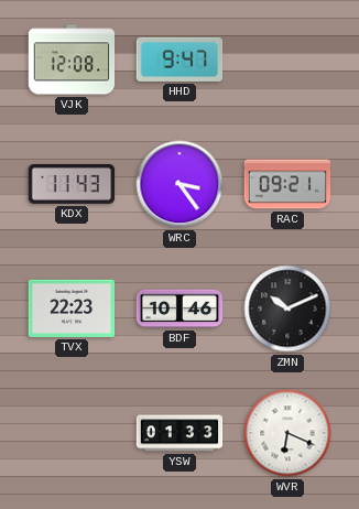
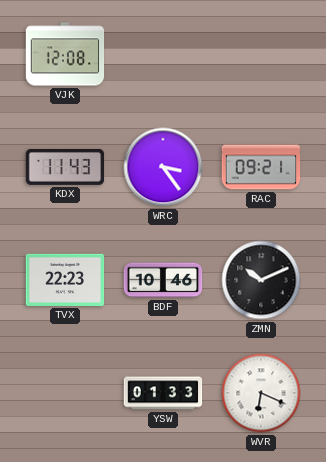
HHD: 9:47 -> none
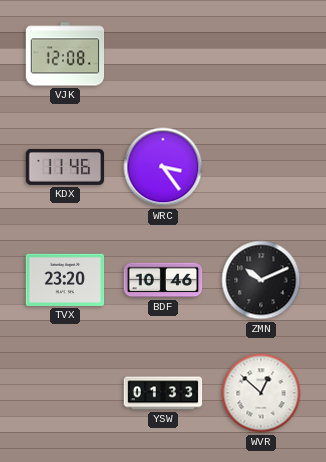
KDX: 11:43 -> 11:46
RAC: 09:21 -> none
TVX: 22:23 -> 23:20
WVR: 6:19 -> 12:52
